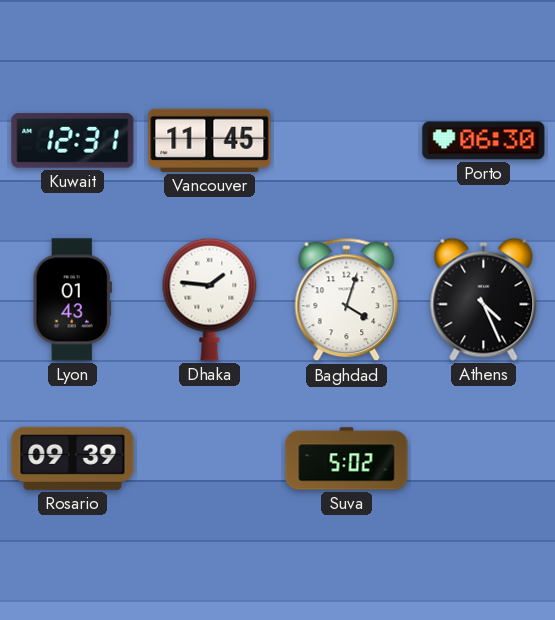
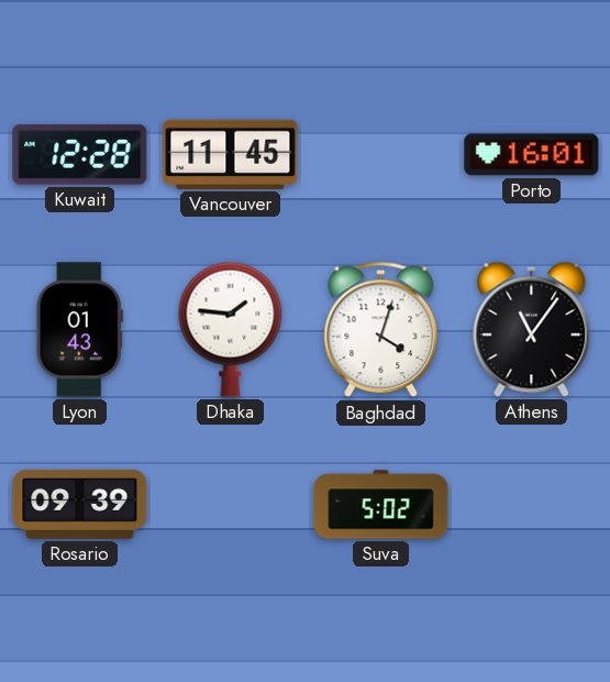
Kuwait: 12:31 -> 12:28
Porto: 06:30 -> 16:01
Athens: 4:26 -> 11:06
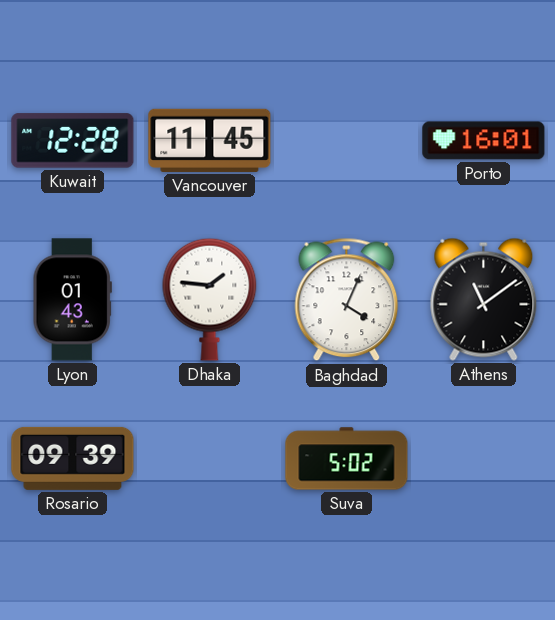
Baghdad: 4:03 -> 4:04
Athens: 11:06 -> 11:09
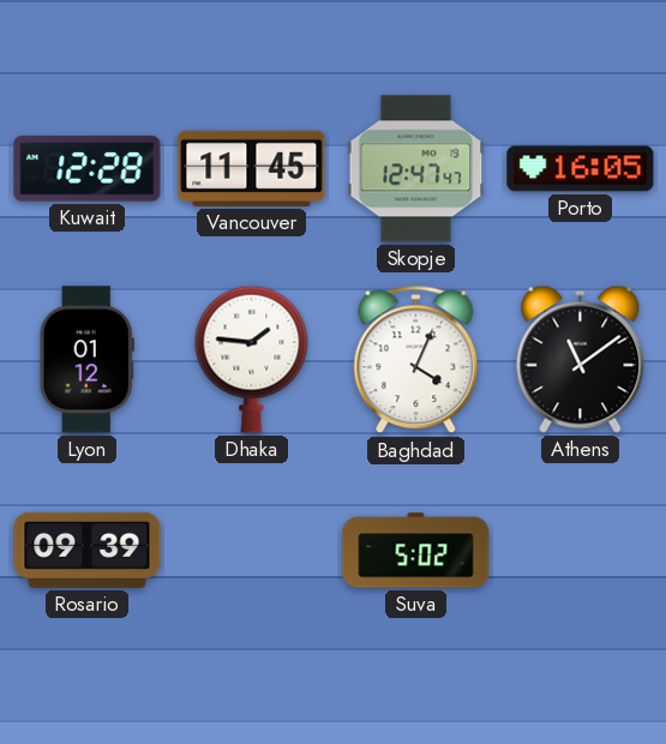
Skopje: none -> 12:47
Porto: 16:01 -> 16:05
Lyon: 01:43 -> 01:12
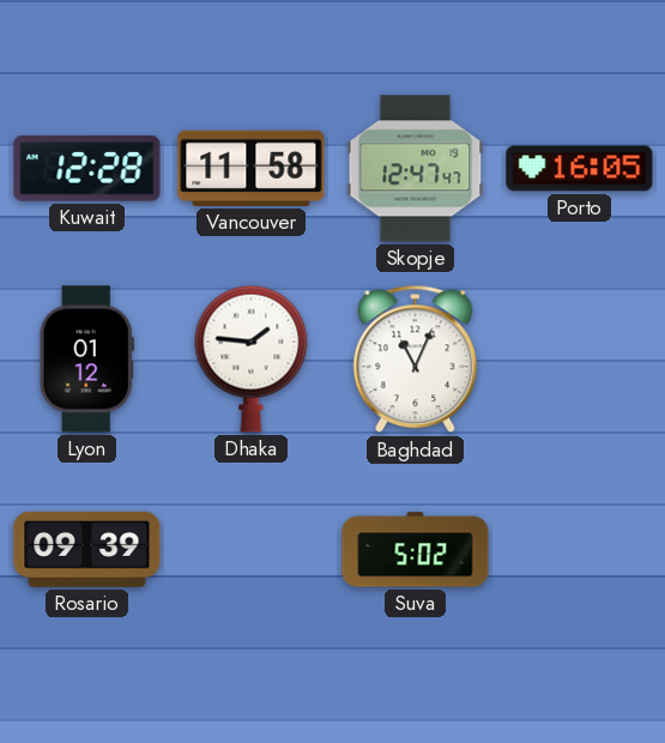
Vancouver: 11:45 -> 11:58
Baghdad: 4:04 -> 11:04
Athens: 11:09 -> none
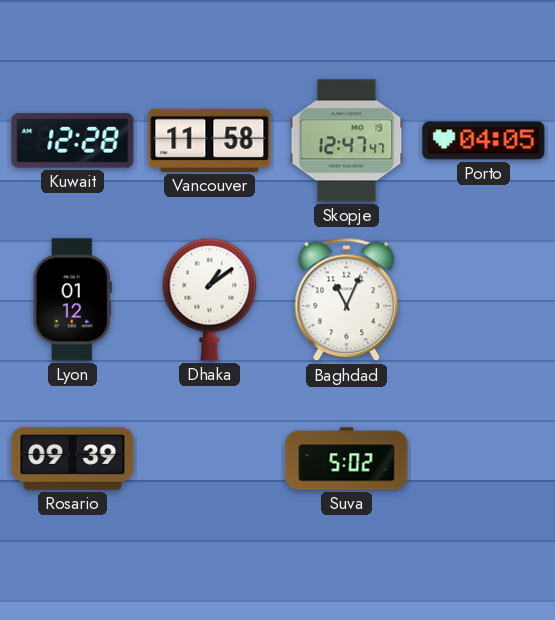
Porto: 16:05 -> 04:05
Dhaka: 1:46 -> 1:09
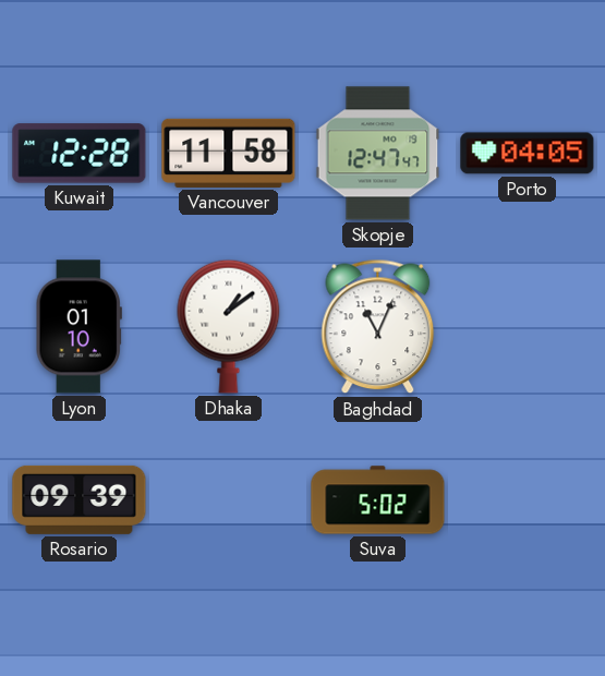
Lyon: 01:12 -> 01:10
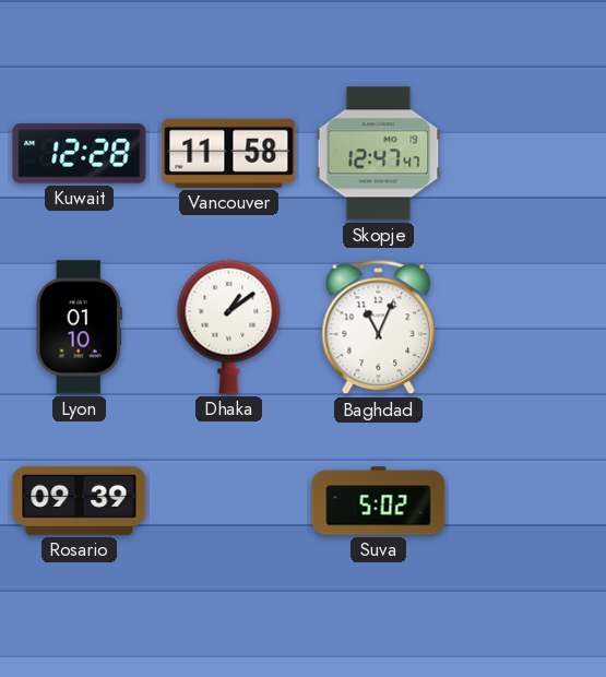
Porto: 04:05 -> none
